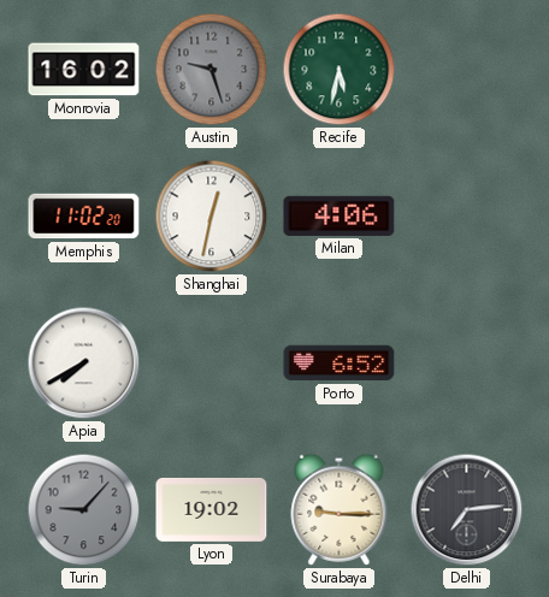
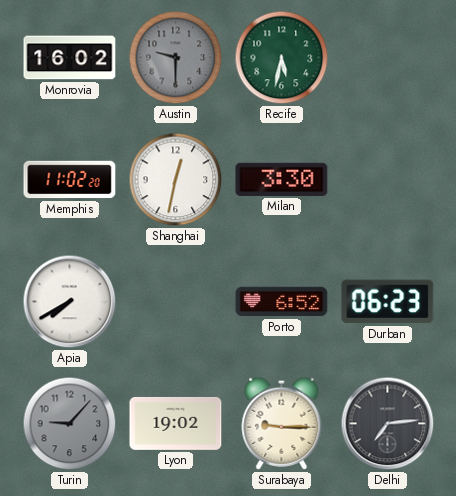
Austin: 9:27 -> 9:30
Milan: 4:06 -> 3:30
Durban: none -> 06:23
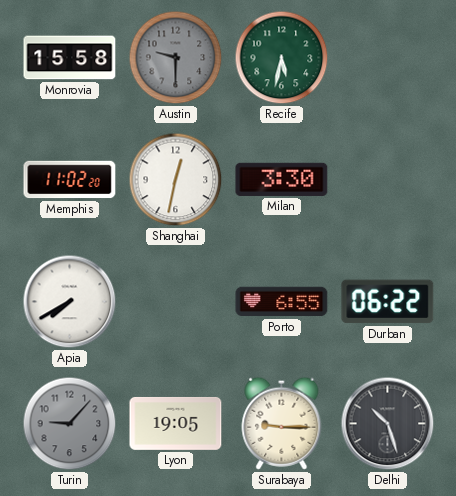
Monrovia: 16:02 -> 15:58
Porto: 6:52 -> 6:55
Durban: 06:23 -> 06:22
Lyon: 19:02 -> 19:05
Delhi: 7:14 -> 10:27
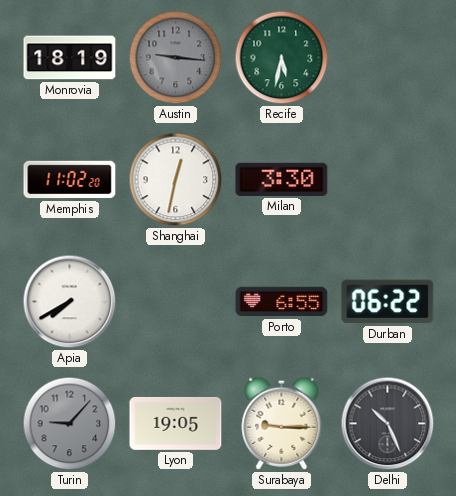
Monrovia: 15:58 -> 18:19
Austin: 9:30 -> 9:16
Delhi: 10:27 -> 10:26
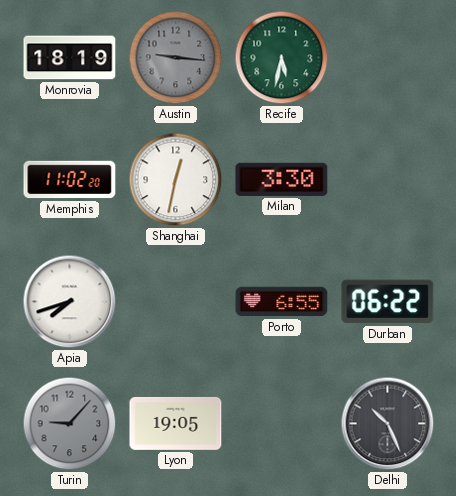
Apia: 7:40 -> 7:42
Surabaya: 9:15 -> none
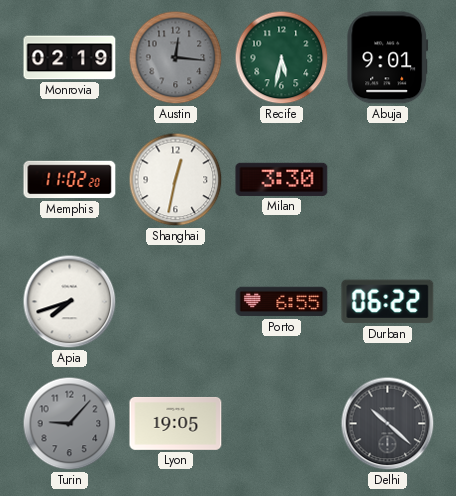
Monrovia: 18:19 -> 02:19
Austin: 9:16 -> 12:16
Abuja: none -> 9:01
Delhi: 10:26 -> 10:22
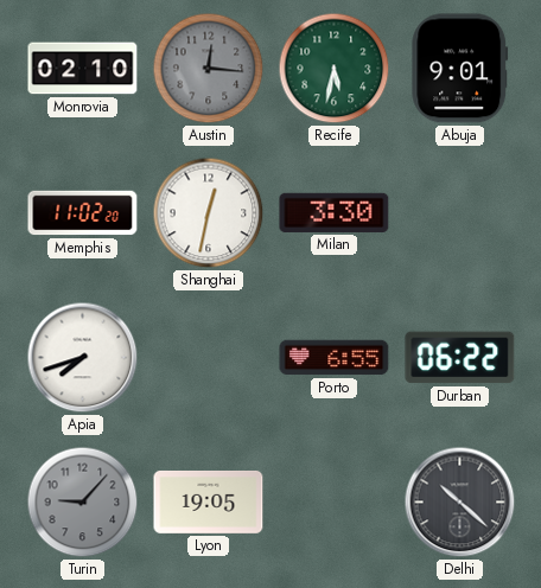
Monrovia: 02:19 -> 02:10
